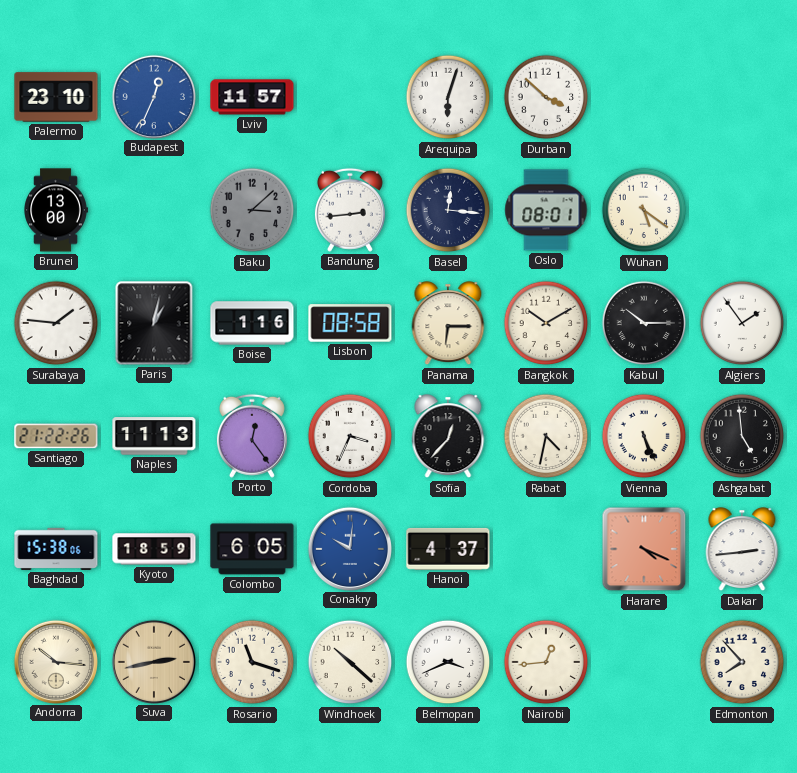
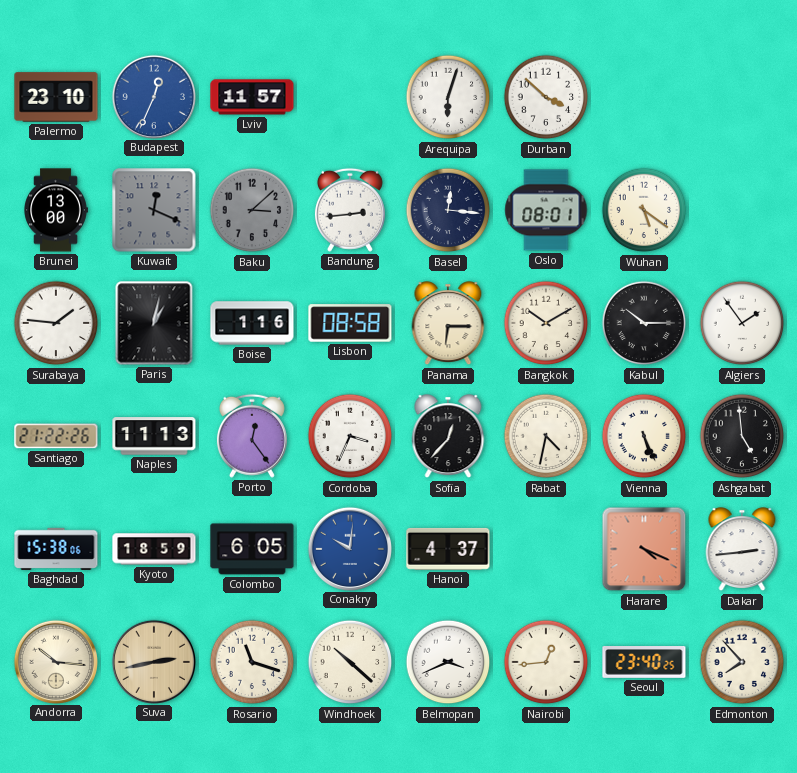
Kuwait: none -> 12:19
Seoul: none -> 23:40
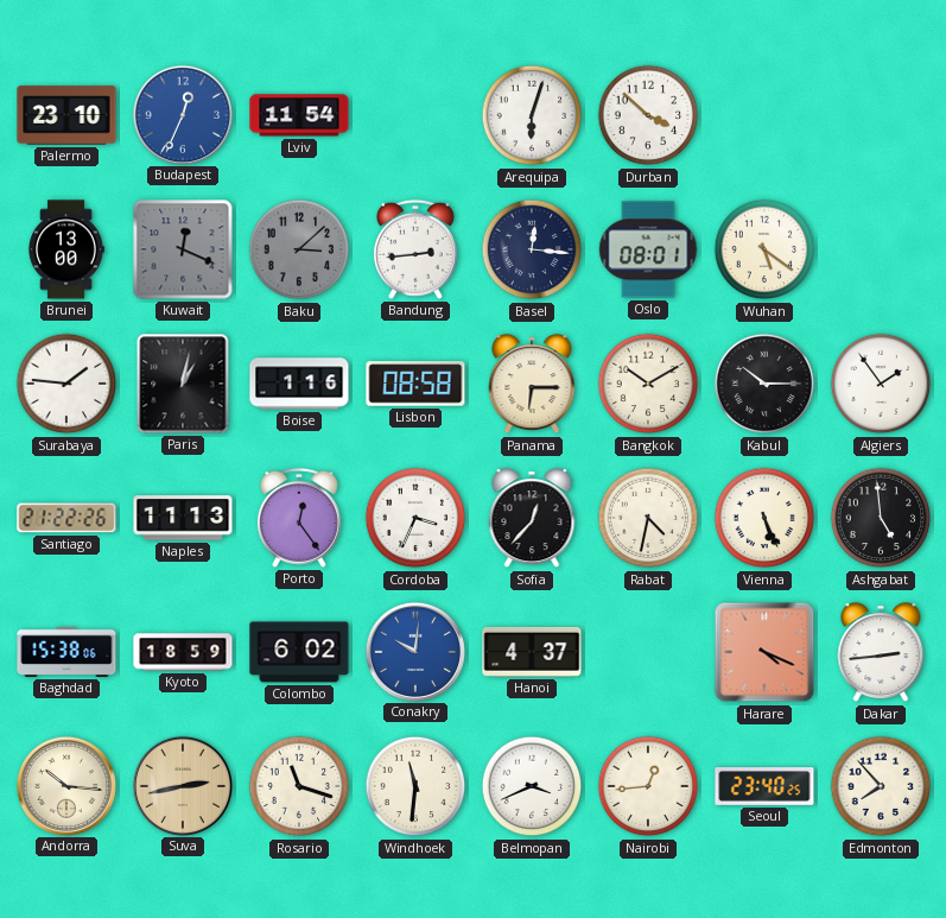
Lviv: 11:57 -> 11:54
Colombo: 6:05 -> 6:02
Windhoek: 10:22 -> 11:31
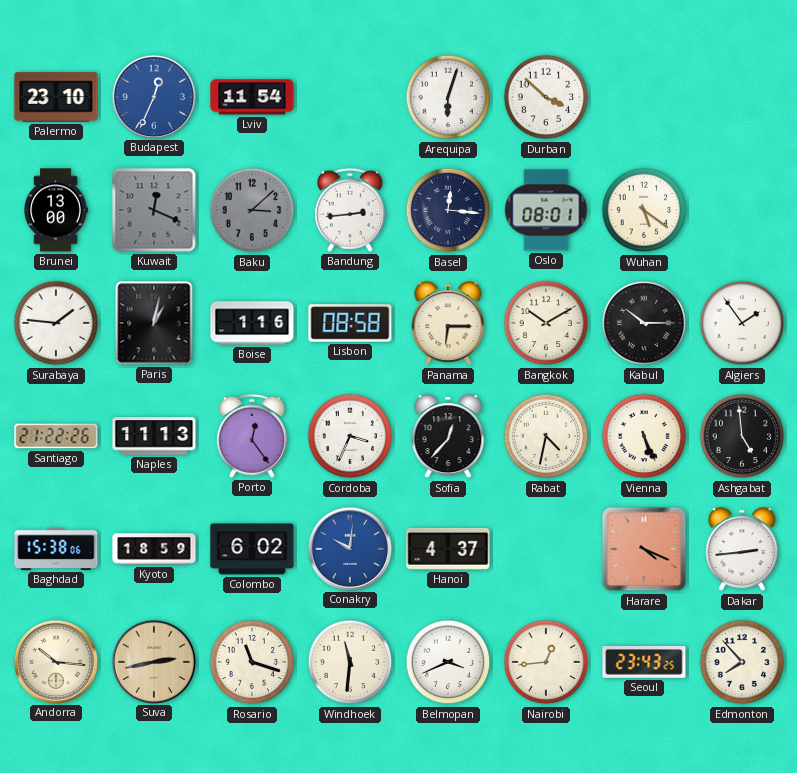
Seoul: 23:40 -> 23:43
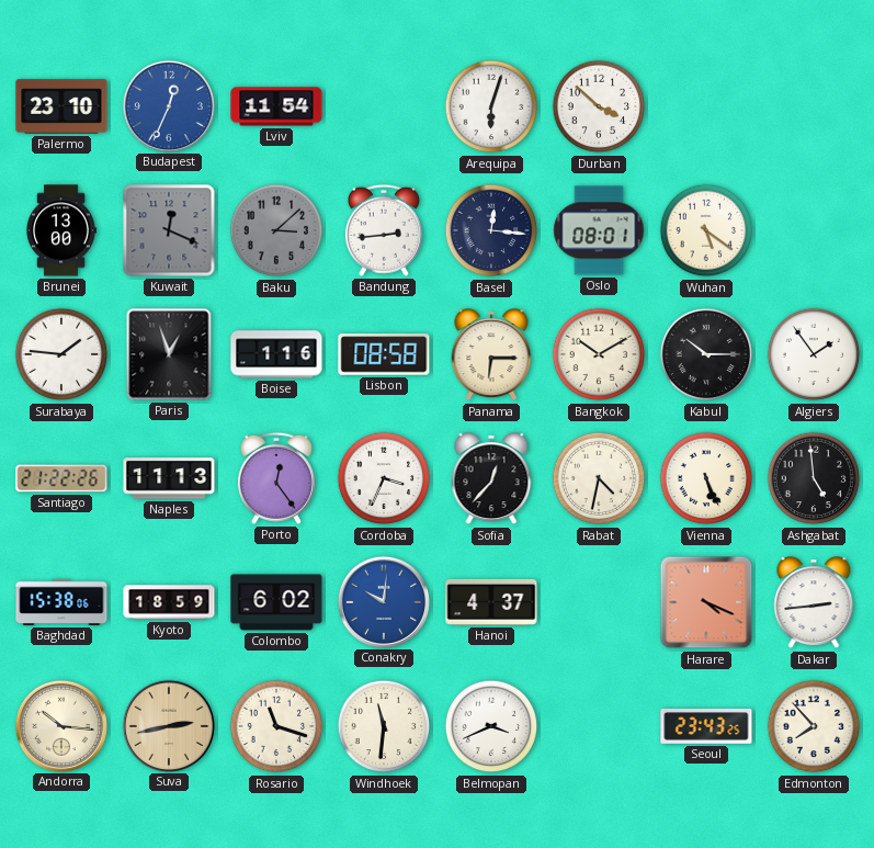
Paris: 1:02 -> 12:57
Nairobi: 12:44 -> none
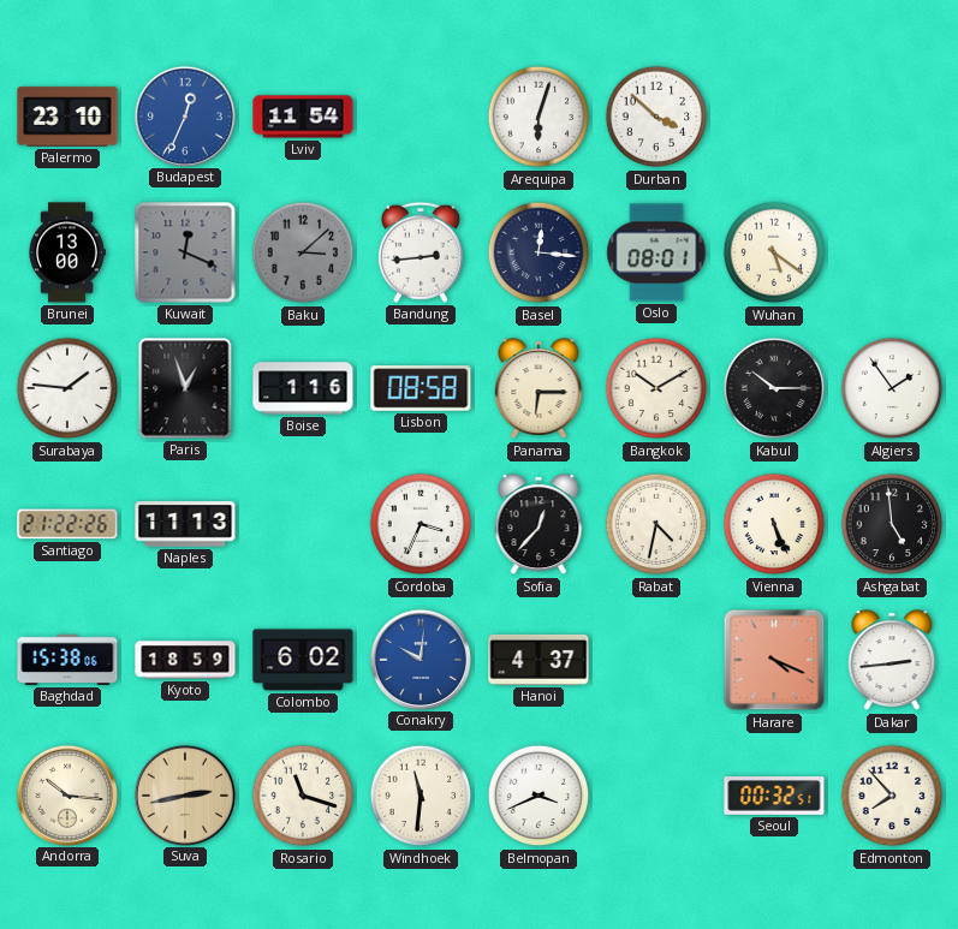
Porto: 12:24 -> none
Seoul: 23:43 -> 00:32
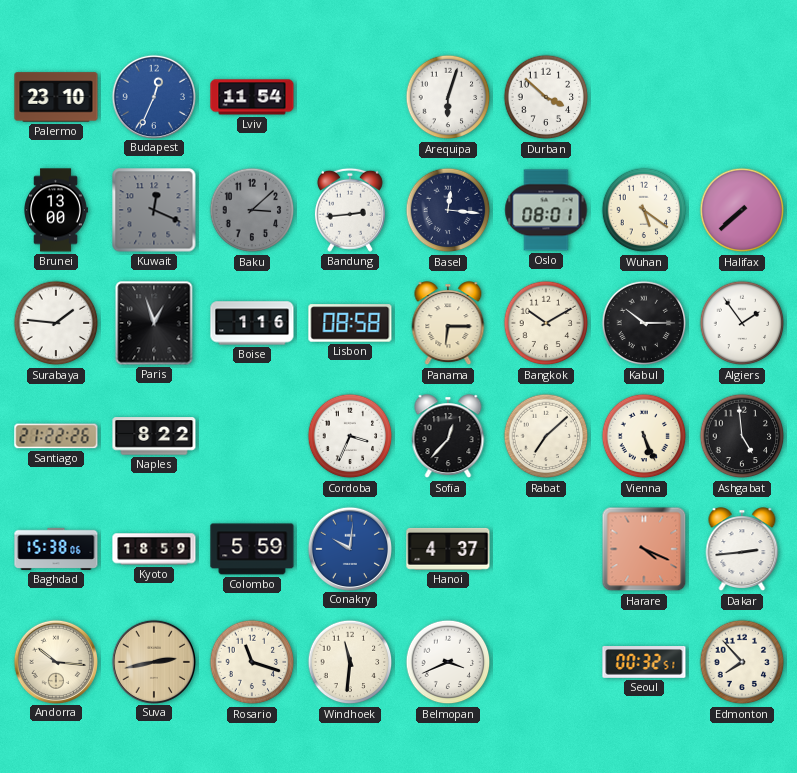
Halifax: none -> 7:38
Naples: 11:13 -> 8:22
Rabat: 4:32 -> 7:08
Colombo: 6:02 -> 5:59
